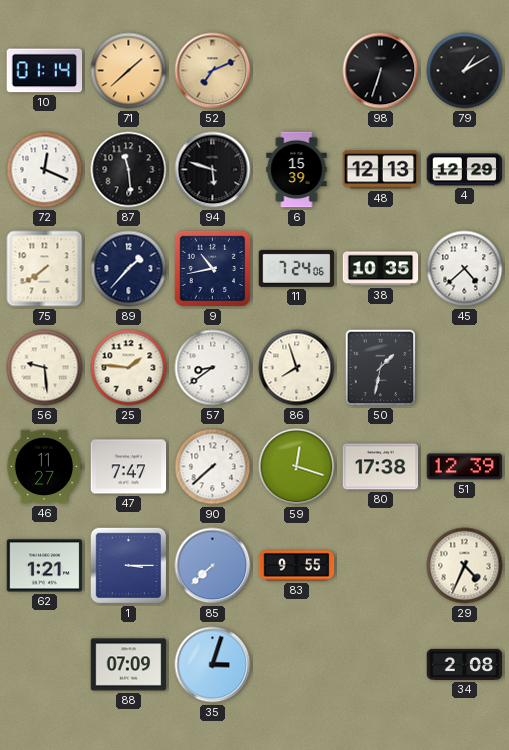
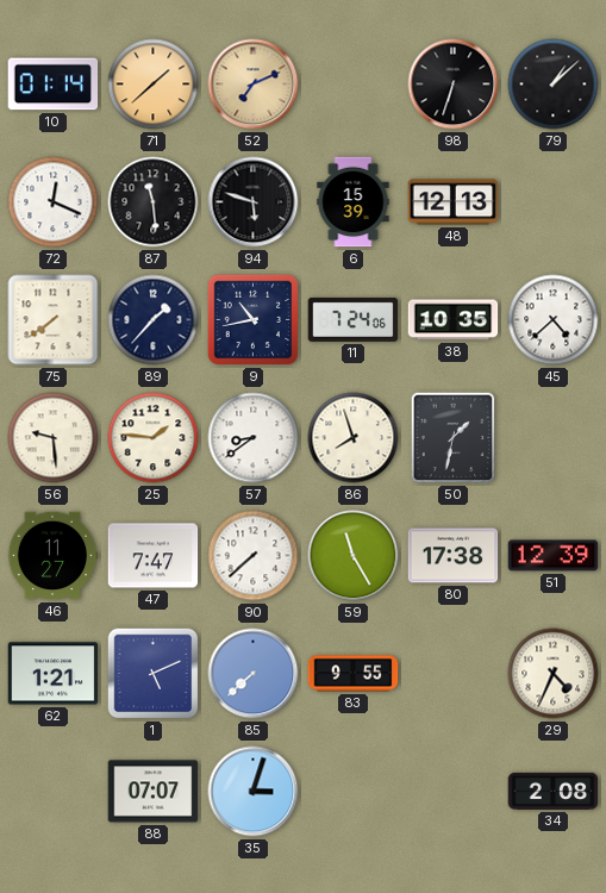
79: 1:10 -> 1:08
4: 12:29 -> none
59: 12:18 -> 11:25
1: 3:15 -> 5:11
88: 07:09 -> 07:07
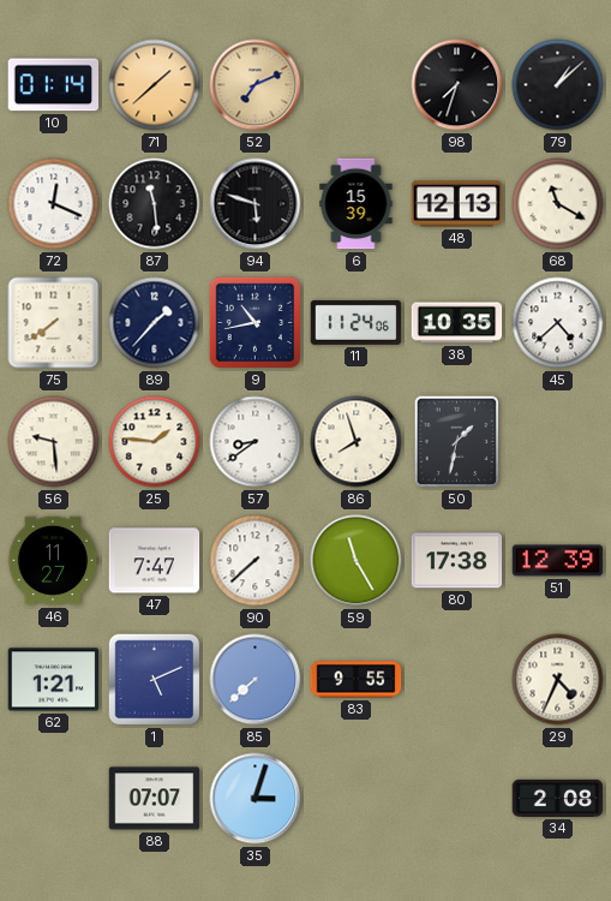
98: 6:33 -> 7:33
68: none -> 11:20
11: 7:24 -> 11:24
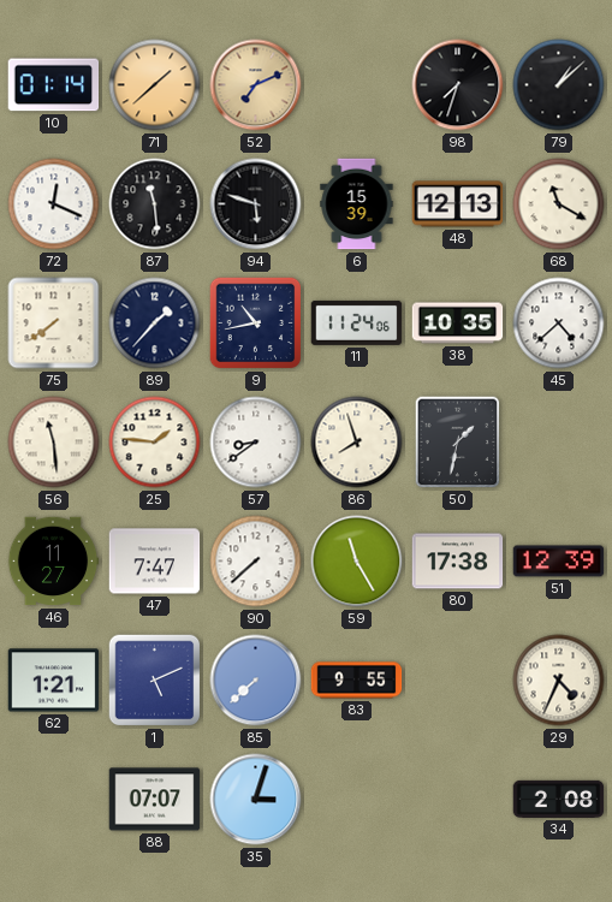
56: 9:29 -> 11:29
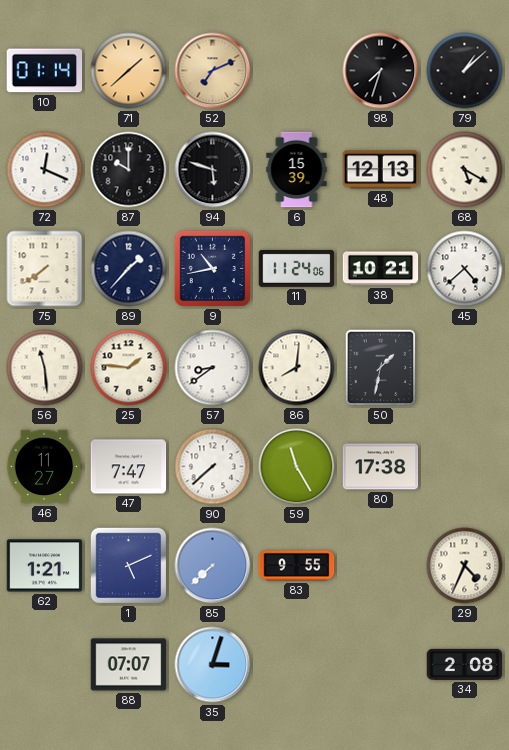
87: 11:29 -> 10:00
68: 11:20 -> 5:20
38: 10:35 -> 10:21
86: 7:57 -> 8:01
51: 12:39 -> none
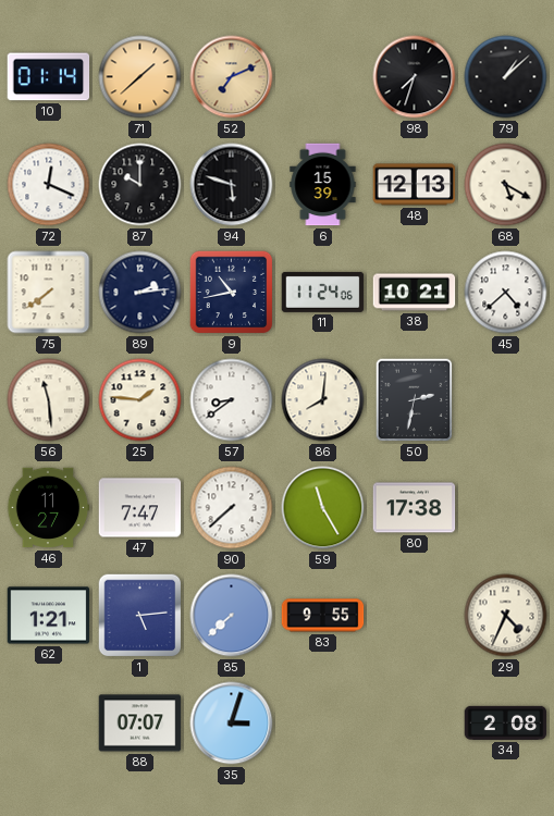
89: 1:37 -> 2:14
50: 1:32 -> 2:32
1: 5:11 -> 5:14
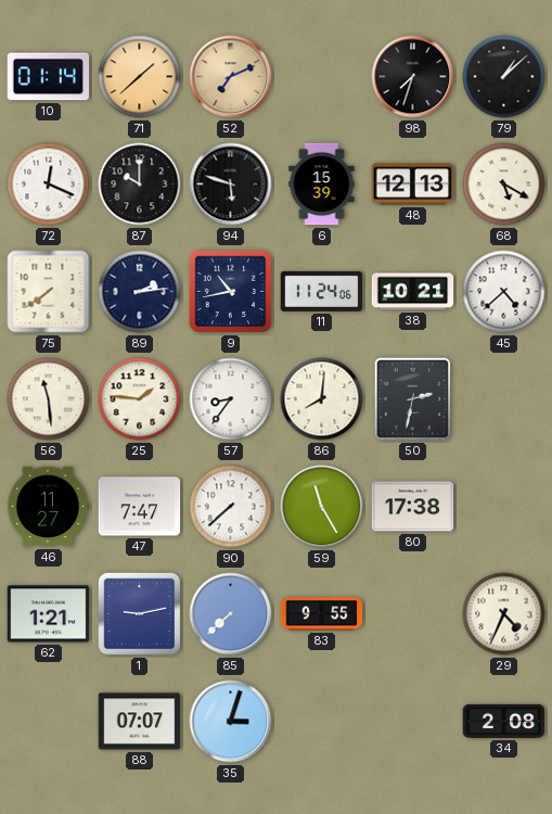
57: 8:39 -> 8:36
1: 5:14 -> 9:13
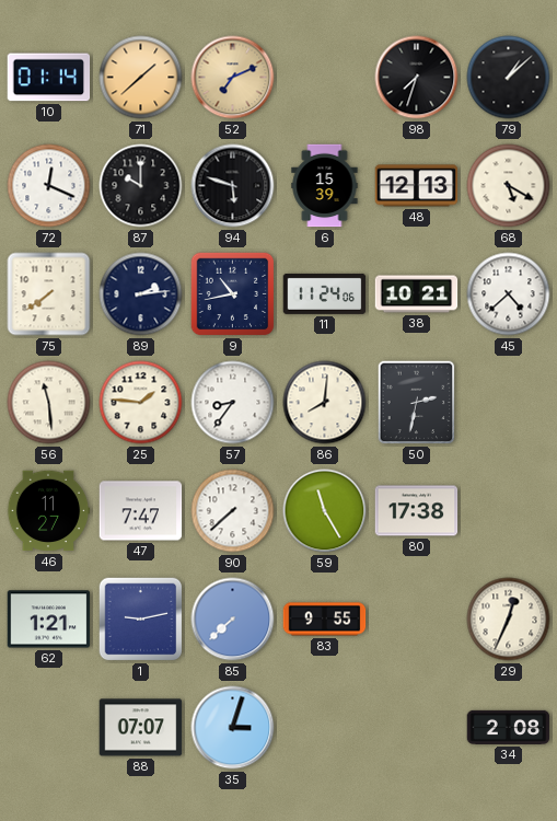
29: 4:34 -> 12:34
